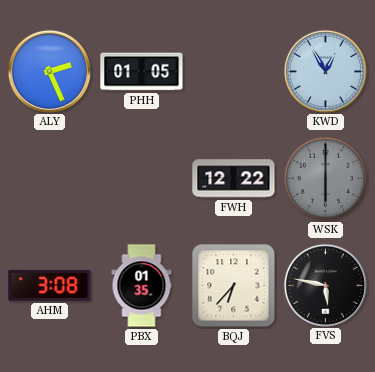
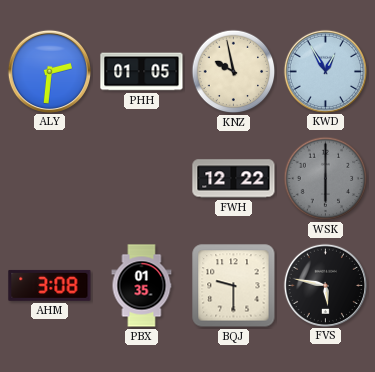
ALY: 2:26 -> 2:31
KNZ: none -> 9:58
BQJ: 6:37 -> 9:30
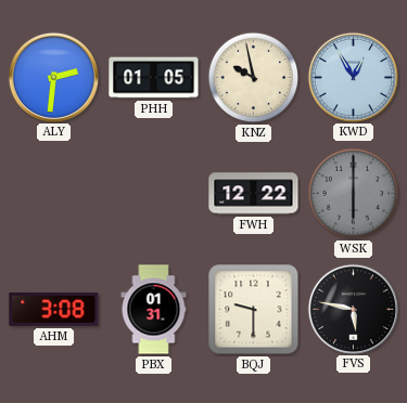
PBX: 01:35 -> 01:31
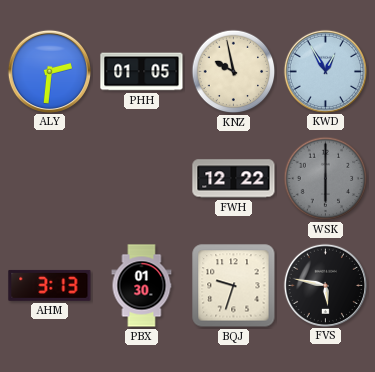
AHM: 3:08 -> 3:13
PBX: 01:31 -> 01:30
BQJ: 9:30 -> 9:33
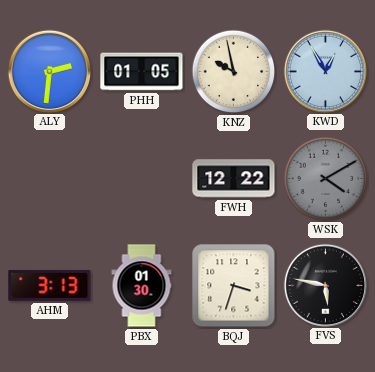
WSK: 6:00 -> 4:10
BQJ: 9:33 -> 3:33
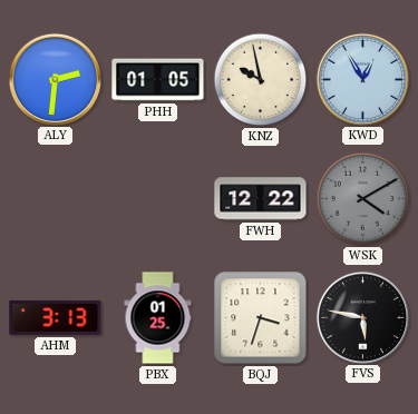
PBX: 01:30 -> 01:25
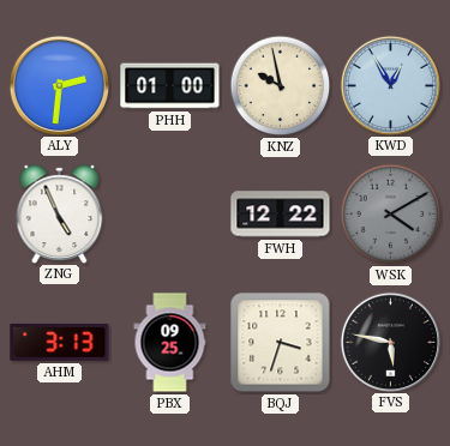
PHH: 01:05 -> 01:00
ZNG: none -> 4:56
PBX: 01:25 -> 09:25
